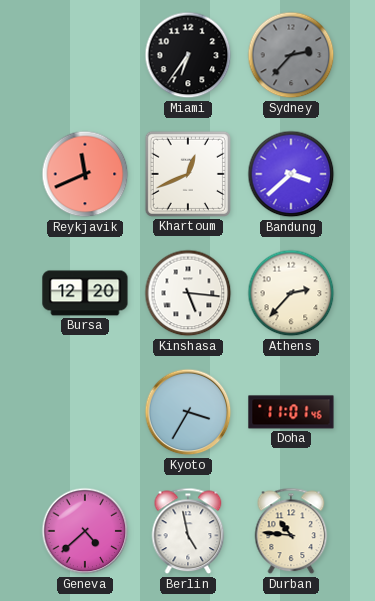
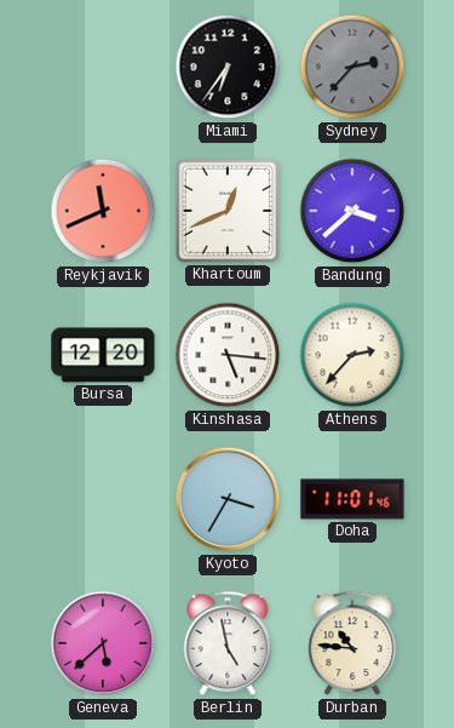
Geneva: 4:38 -> 5:38
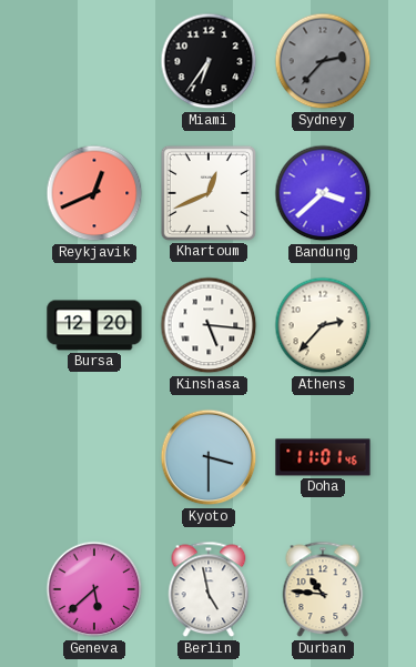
Reykjavik: 11:41 -> 12:41
Kyoto: 3:35 -> 3:30
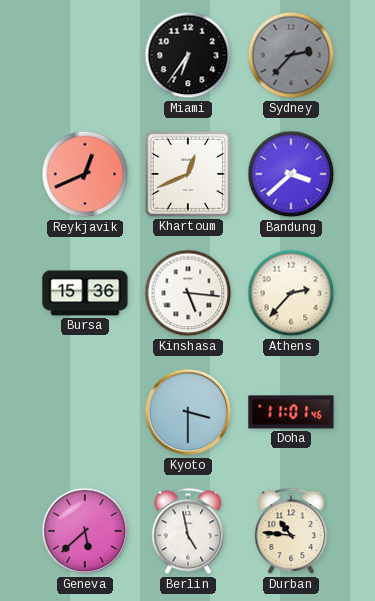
Bursa: 12:20 -> 15:36
